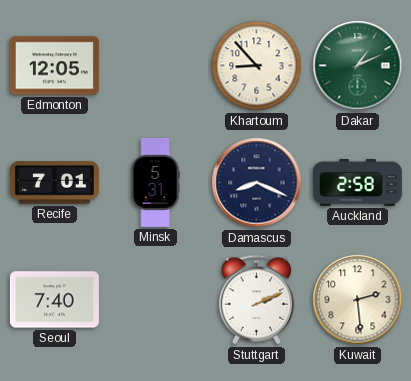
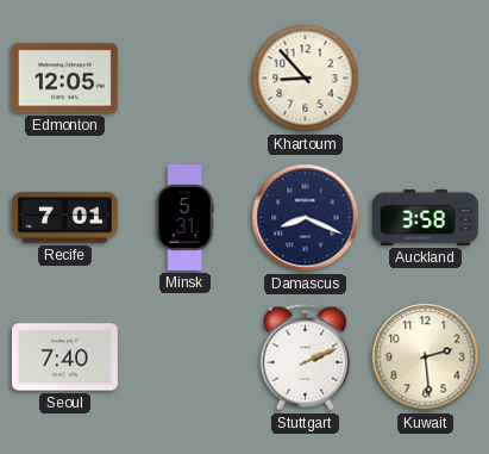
Dakar: 1:11 -> none
Auckland: 2:58 -> 3:58
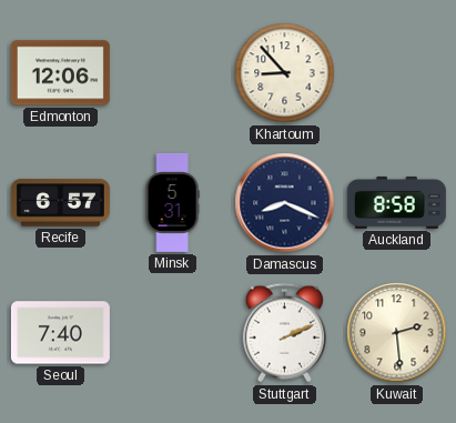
Edmonton: 12:05 -> 12:06
Recife: 7:01 -> 6:57
Auckland: 3:58 -> 8:58
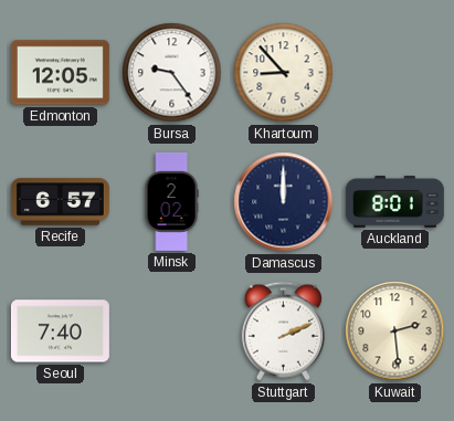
Edmonton: 12:06 -> 12:05
Bursa: none -> 9:24
Minsk: 5:31 -> 2:02
Damascus: 8:19 -> 12:00
Auckland: 8:58 -> 8:01
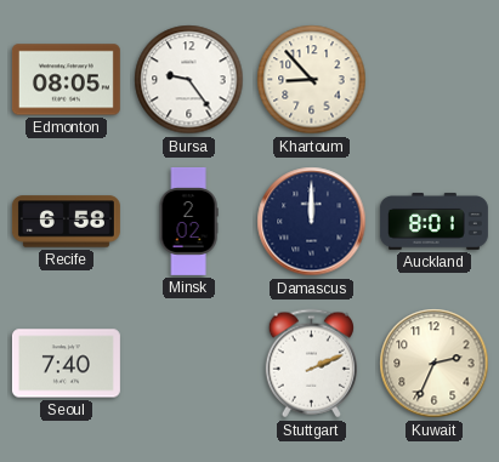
Edmonton: 12:05 -> 08:05
Recife: 6:57 -> 6:58
Kuwait: 2:29 -> 2:34
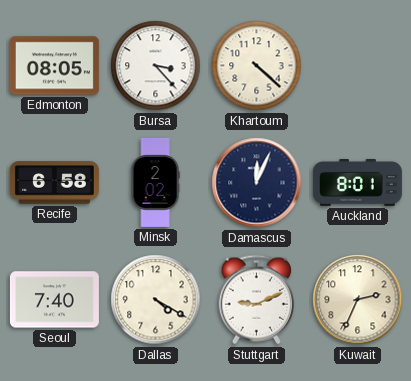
Bursa: 9:24 -> 3:23
Khartoum: 8:53 -> 4:22
Damascus: 12:00 -> 12:04
Dallas: none -> 4:20
Stuttgart: 2:11 -> 9:11
